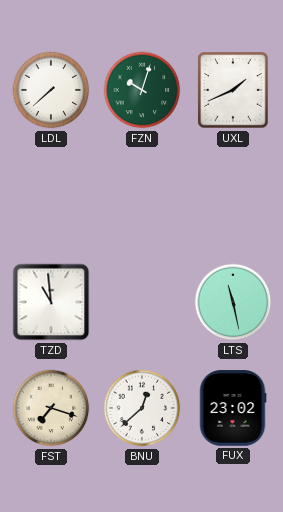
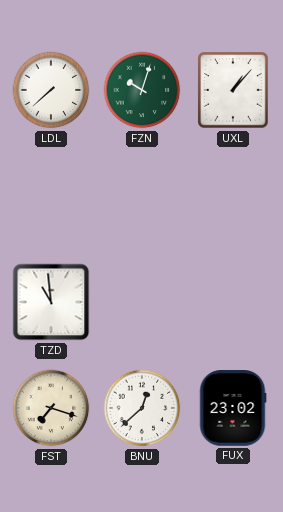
UXL: 1:41 -> 1:07
LTS: 11:28 -> none
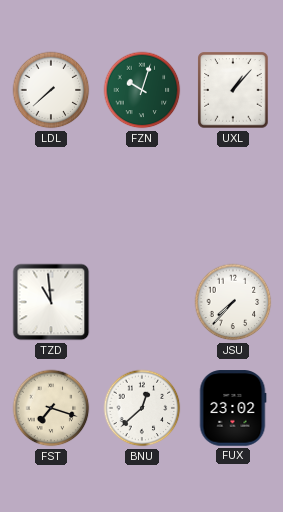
JSU: none -> 7:37
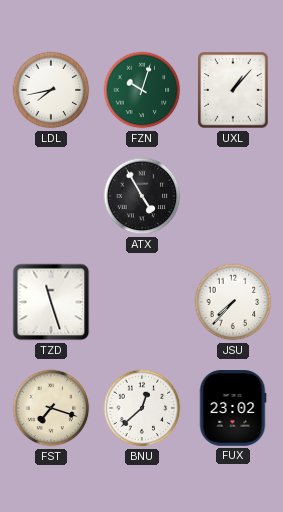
LDL: 7:38 -> 7:43
ATX: none -> 4:55
TZD: 10:59 -> 11:27
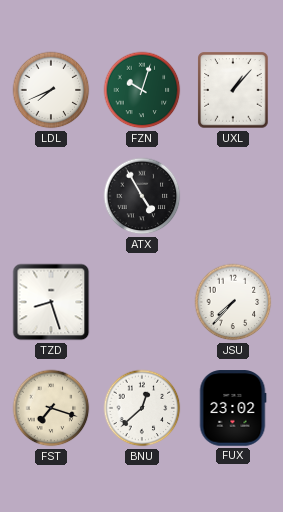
LDL: 7:43 -> 7:41
TZD: 11:27 -> 8:27
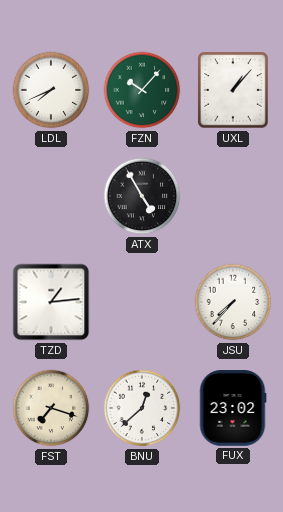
FZN: 10:03 -> 10:07
TZD: 8:27 -> 1:14
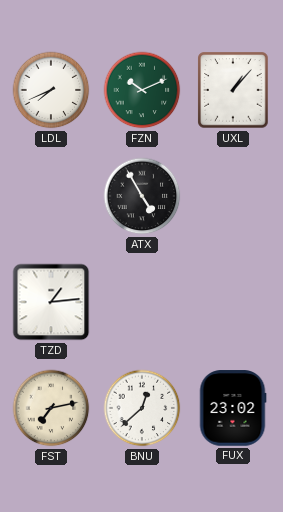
FZN: 10:07 -> 10:11
JSU: 7:37 -> none
FST: 7:18 -> 7:13
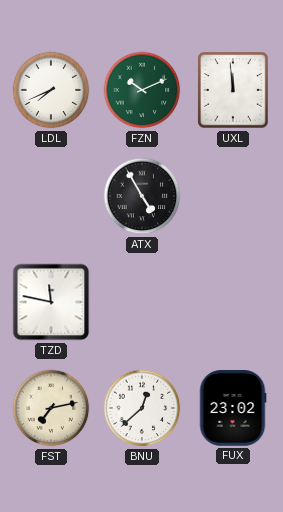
UXL: 1:07 -> 11:59
TZD: 1:14 -> 11:47
